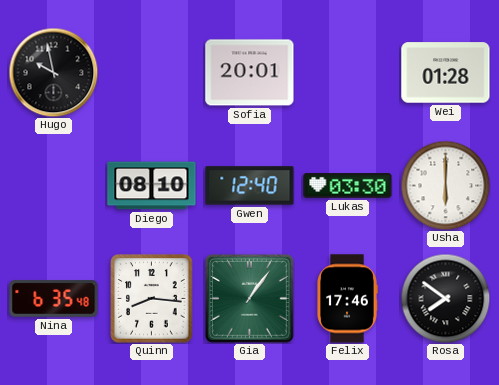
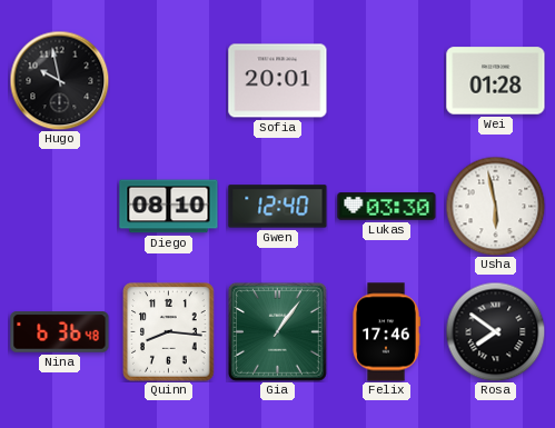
Usha: 6:00 -> 5:58
Nina: 6:35 -> 6:36
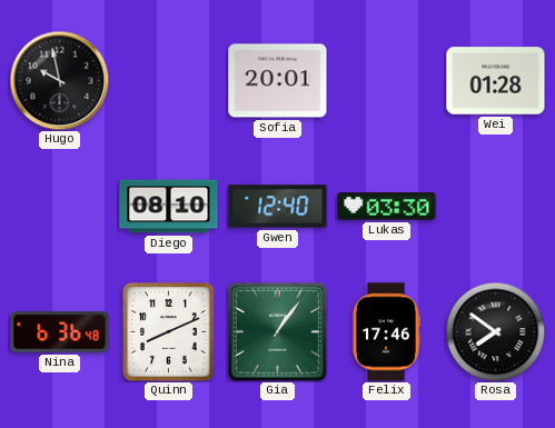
Usha: 5:58 -> none
Quinn: 8:16 -> 8:11
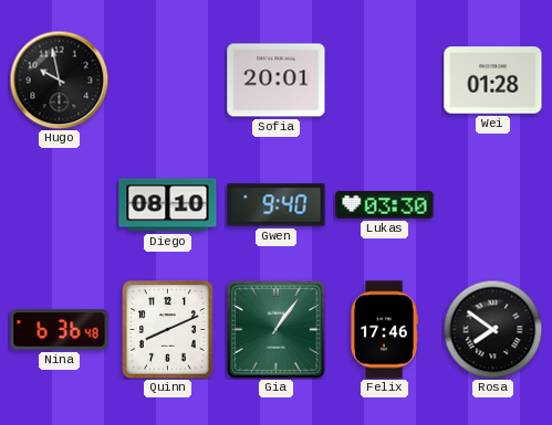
Gwen: 12:40 -> 9:40
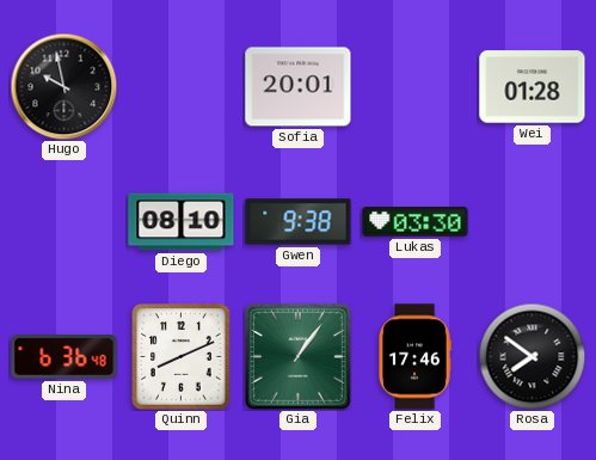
Gwen: 9:40 -> 9:38
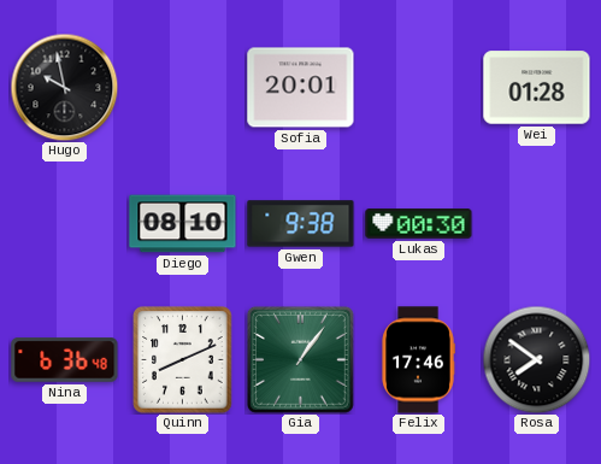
Lukas: 03:30 -> 00:30
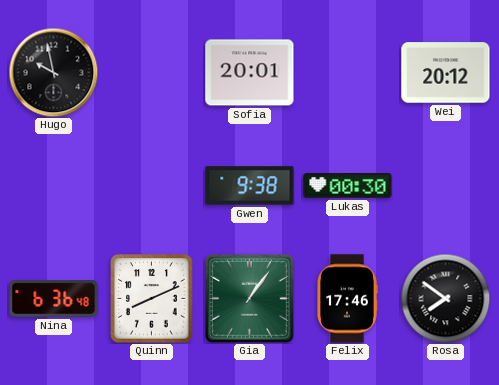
Wei: 01:28 -> 20:12
Diego: 08:10 -> none
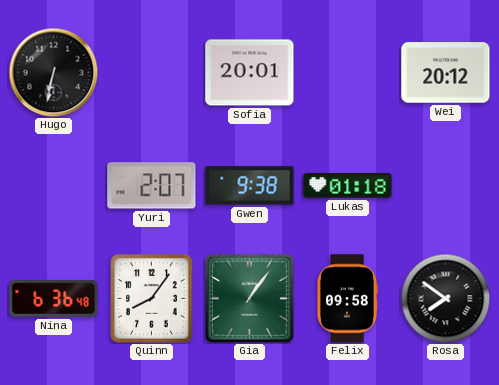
Hugo: 9:58 -> 6:32
Yuri: none -> 2:07
Lukas: 00:30 -> 01:18
Quinn: 8:11 -> 8:06
Felix: 17:46 -> 09:58
